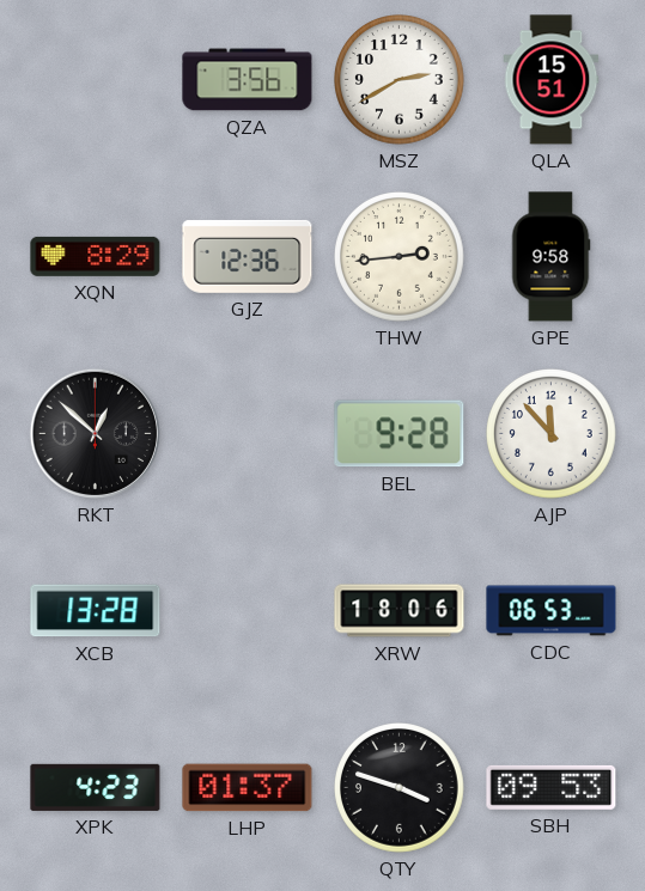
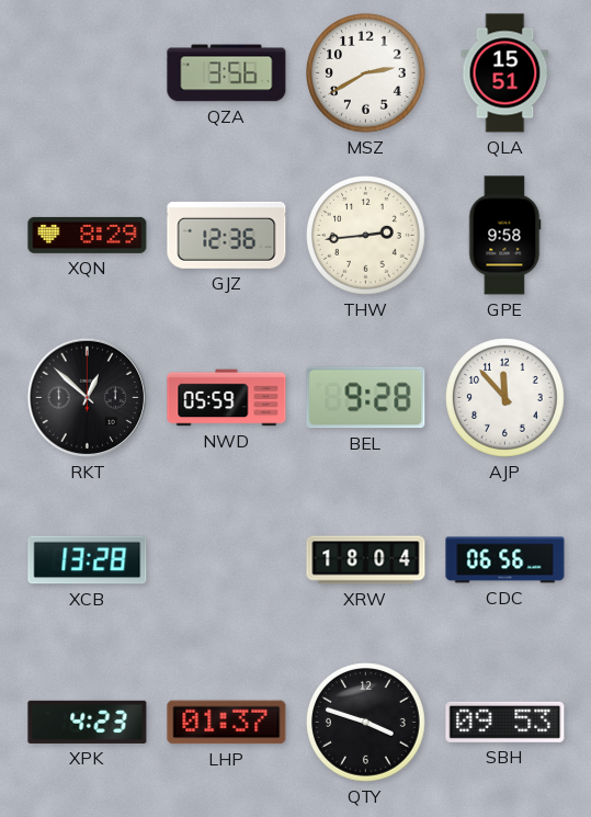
NWD: none -> 05:59
XRW: 18:06 -> 18:04
CDC: 06:53 -> 06:56
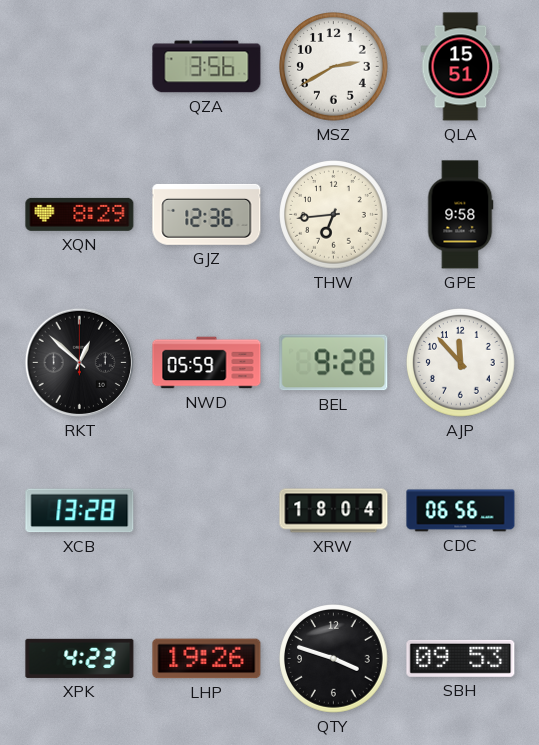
THW: 2:44 -> 6:44
LHP: 01:37 -> 19:26
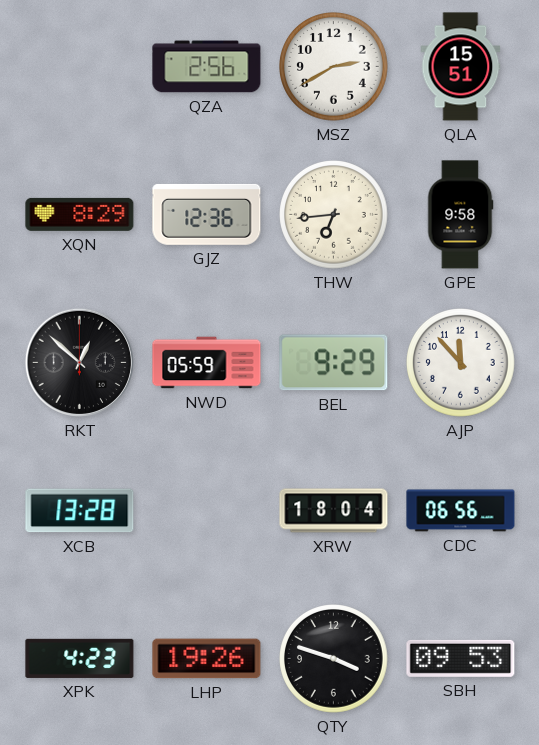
QZA: 3:56 -> 2:56
BEL: 9:28 -> 9:29
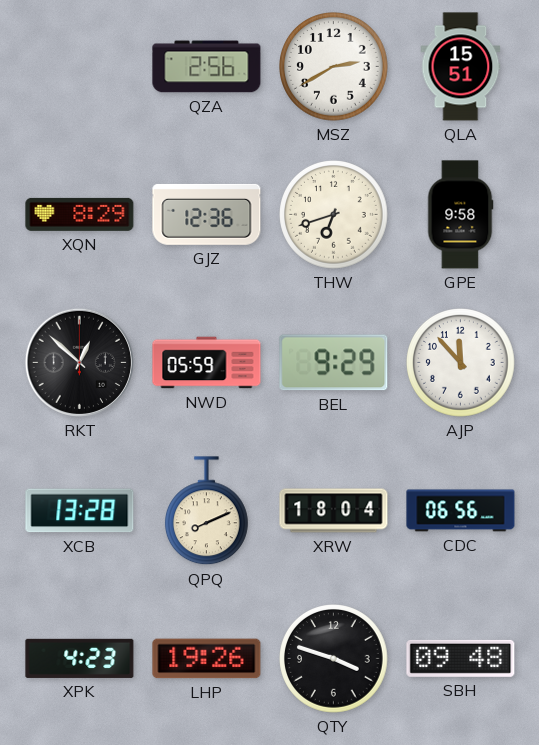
THW: 6:44 -> 6:42
QPQ: none -> 8:11
SBH: 09:53 -> 09:48
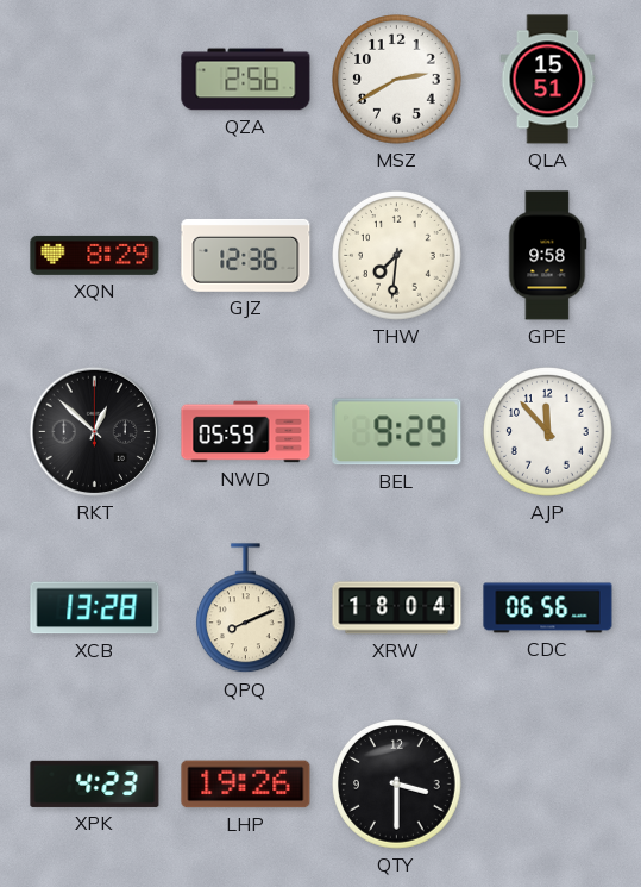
THW: 6:42 -> 7:31
QTY: 3:48 -> 3:30
SBH: 09:48 -> none
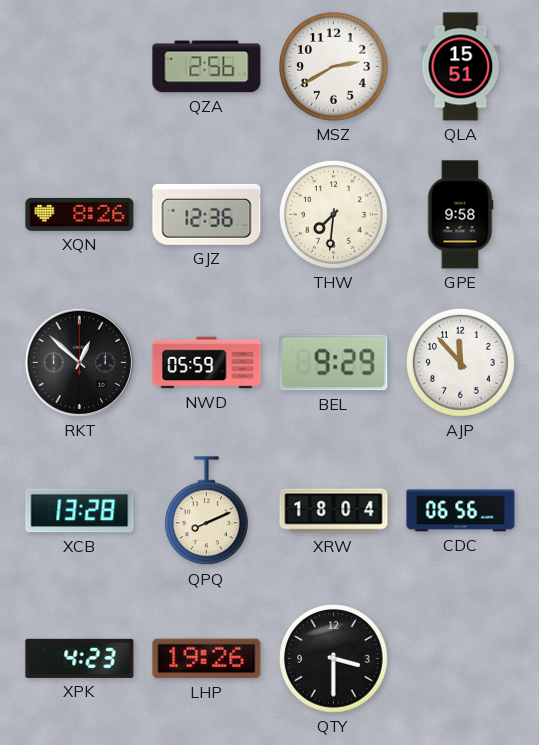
XQN: 8:29 -> 8:26
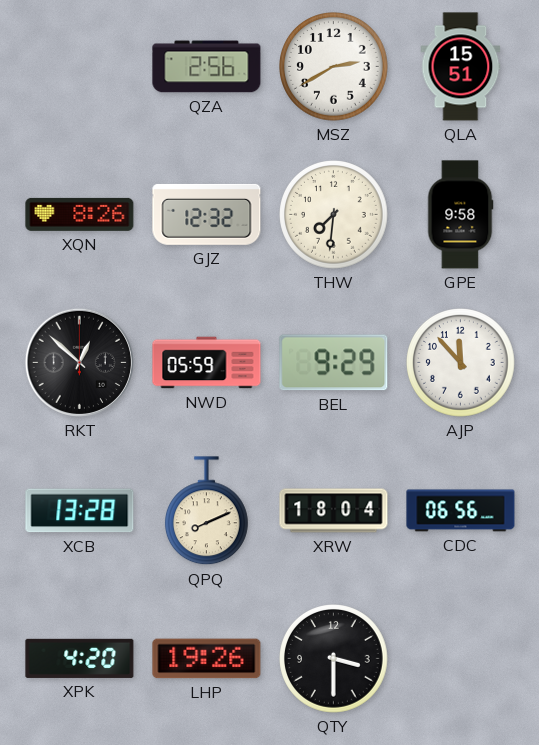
GJZ: 12:36 -> 12:32
XPK: 4:23 -> 4:20
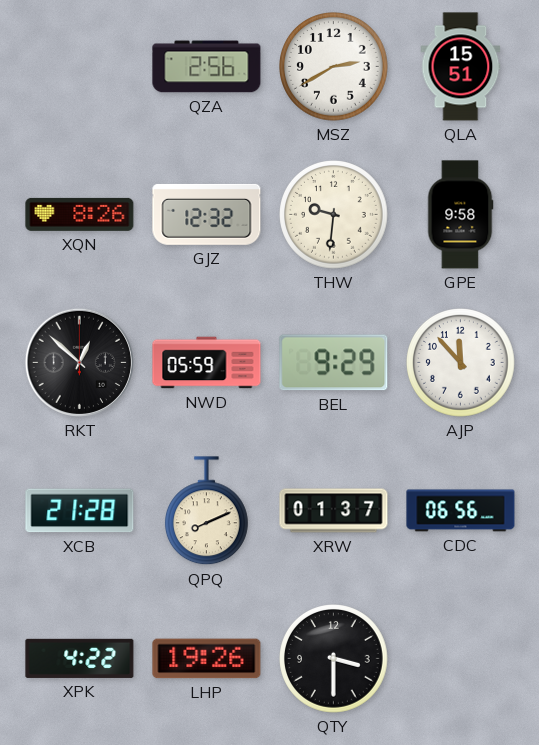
THW: 7:31 -> 9:31
XCB: 13:28 -> 21:28
XRW: 18:04 -> 01:37
XPK: 4:20 -> 4:22
